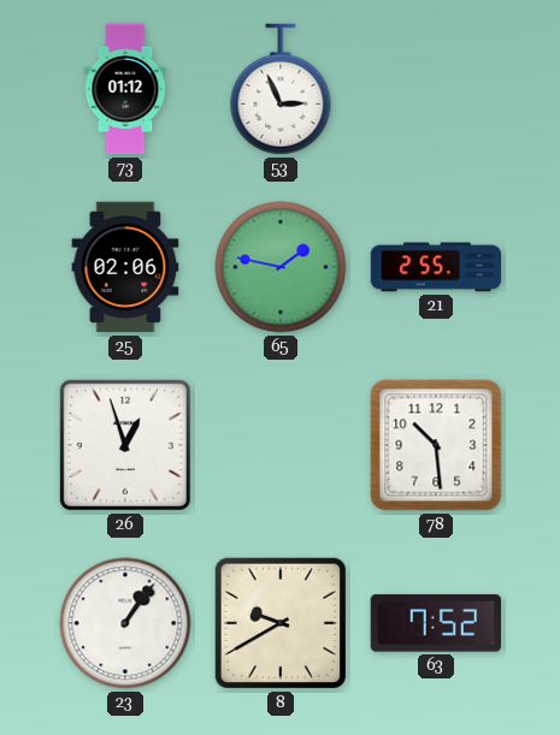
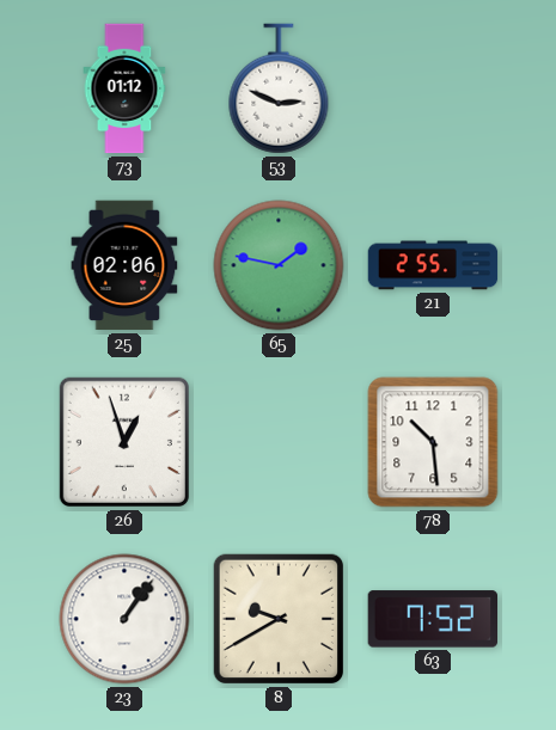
53: 2:56 -> 2:49
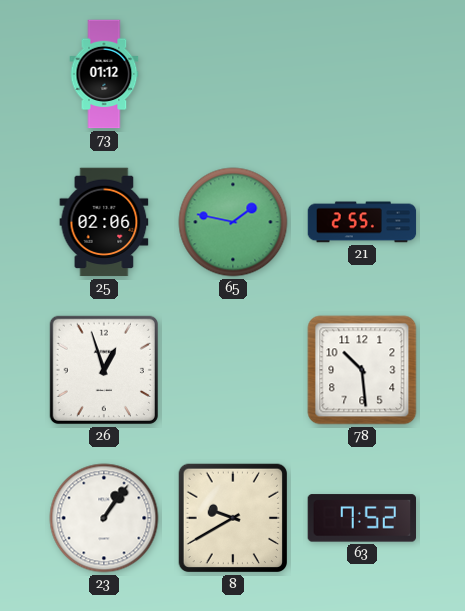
53: 2:49 -> none
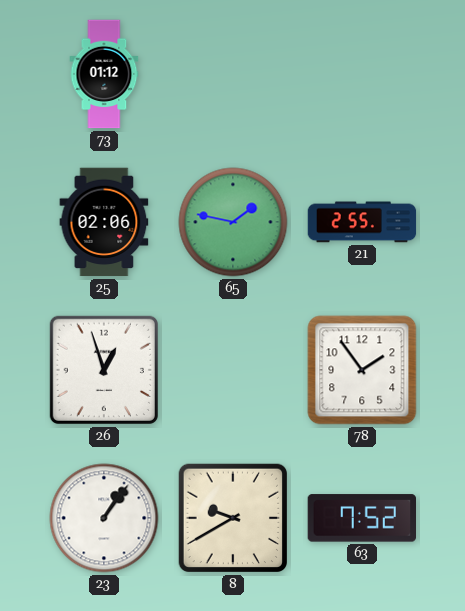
78: 10:29 -> 1:54
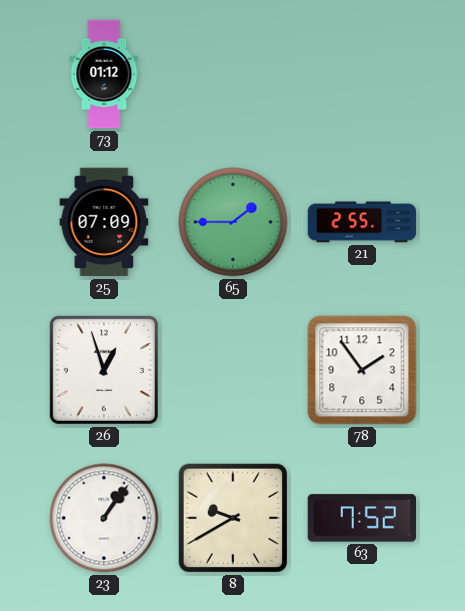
25: 02:06 -> 07:09
65: 1:47 -> 1:45
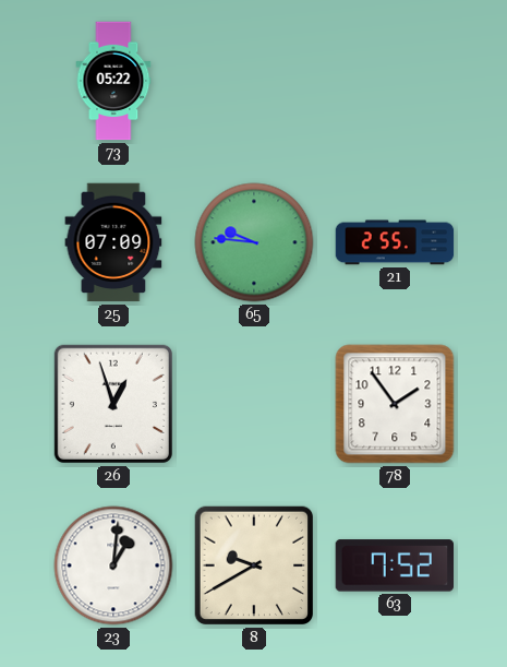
73: 01:12 -> 05:22
65: 1:45 -> 9:46
23: 1:06 -> 1:01
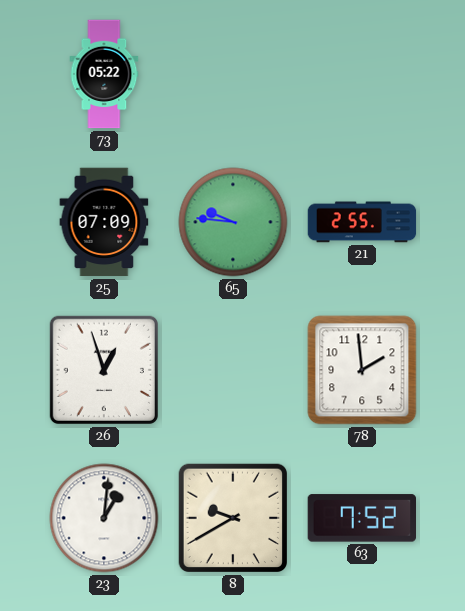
78: 1:54 -> 1:59
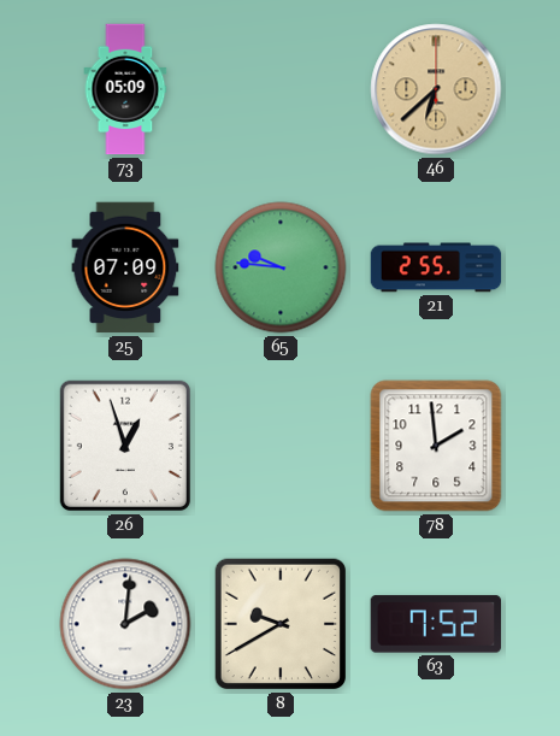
73: 05:22 -> 05:09
46: none -> 6:38
23: 1:01 -> 2:01
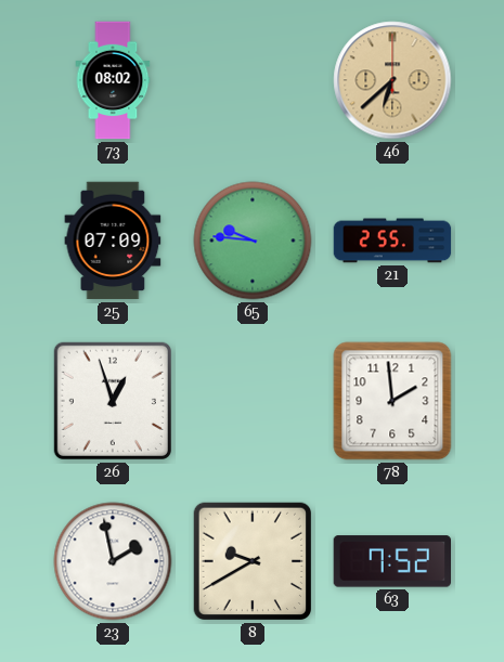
73: 05:09 -> 08:02
23: 2:01 -> 1:58
